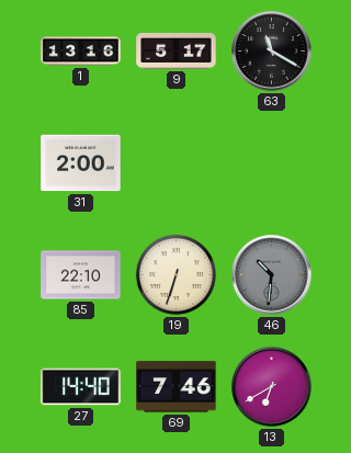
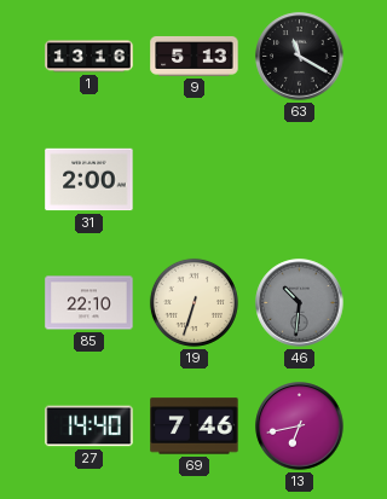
9: 5:17 -> 5:13
13: 6:40 -> 6:43
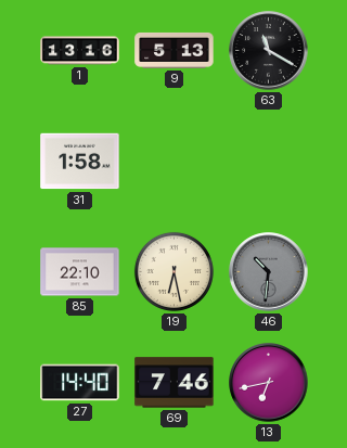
31: 2:00 -> 1:58
19: 6:33 -> 6:28
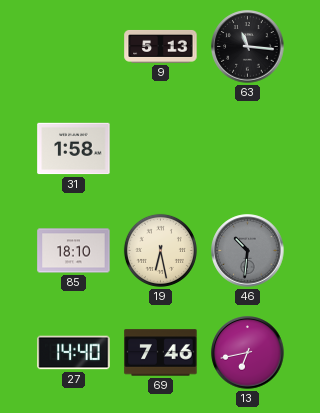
1: 13:16 -> none
63: 11:20 -> 11:16
85: 22:10 -> 18:10
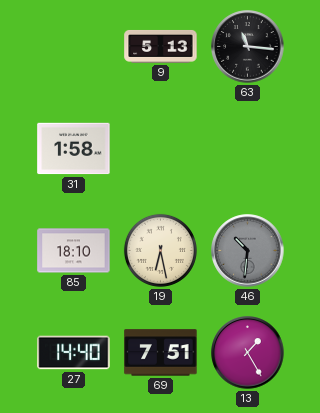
69: 7:46 -> 7:51
13: 6:43 -> 1:25
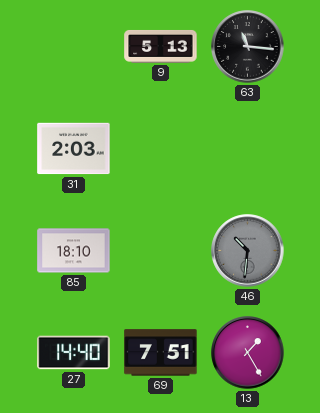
31: 1:58 -> 2:03
19: 6:28 -> none
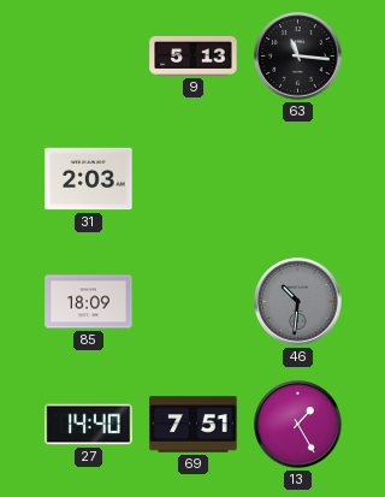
85: 18:10 -> 18:09
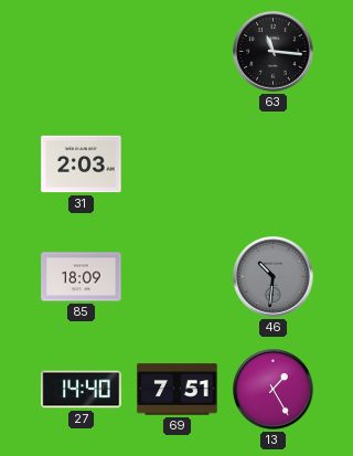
9: 5:13 -> none
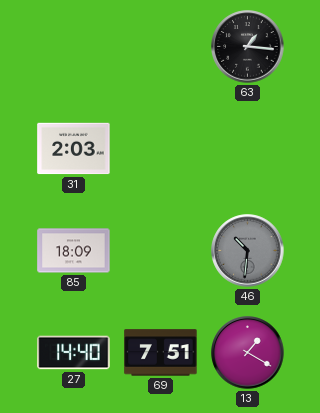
63: 11:16 -> 1:16
13: 1:25 -> 1:20
